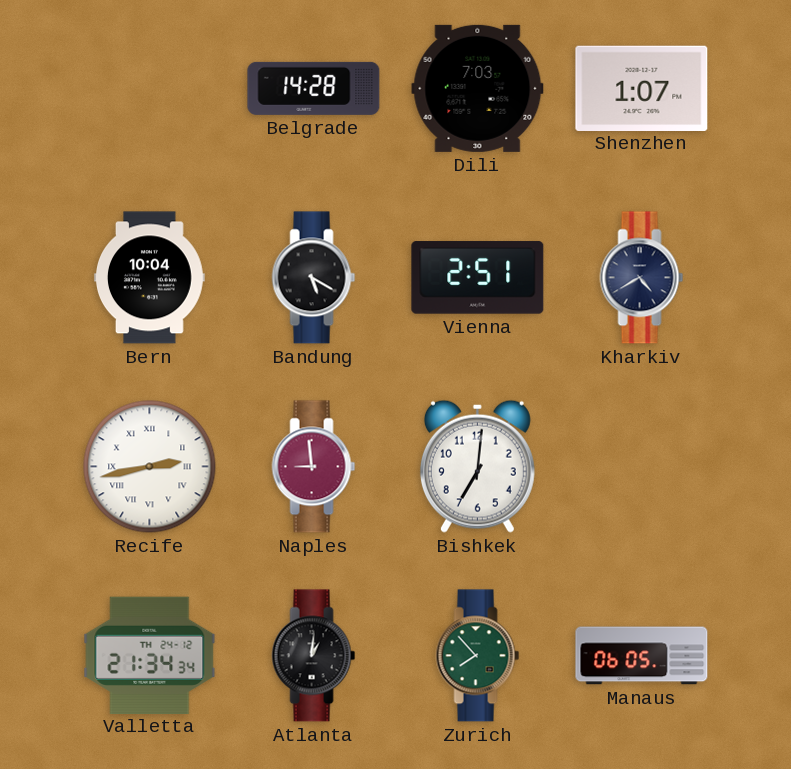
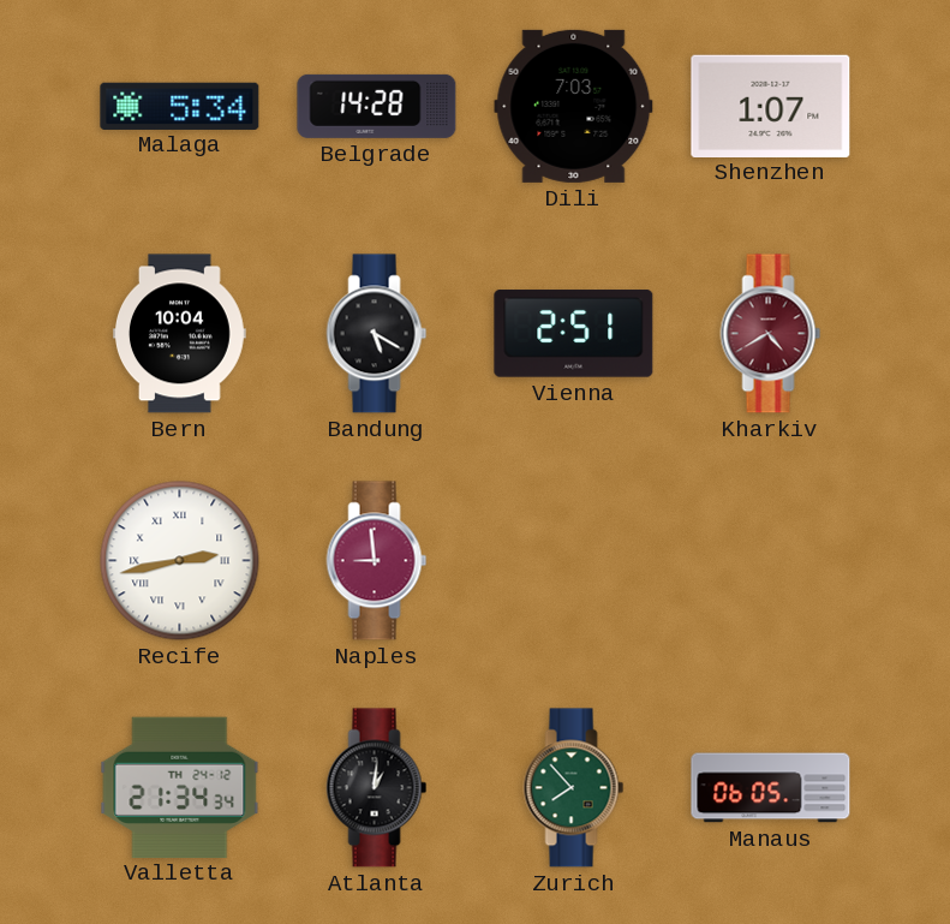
Malaga: none -> 5:34
Kharkiv dial: navy -> burgundy
Bishkek: 7:01 -> none
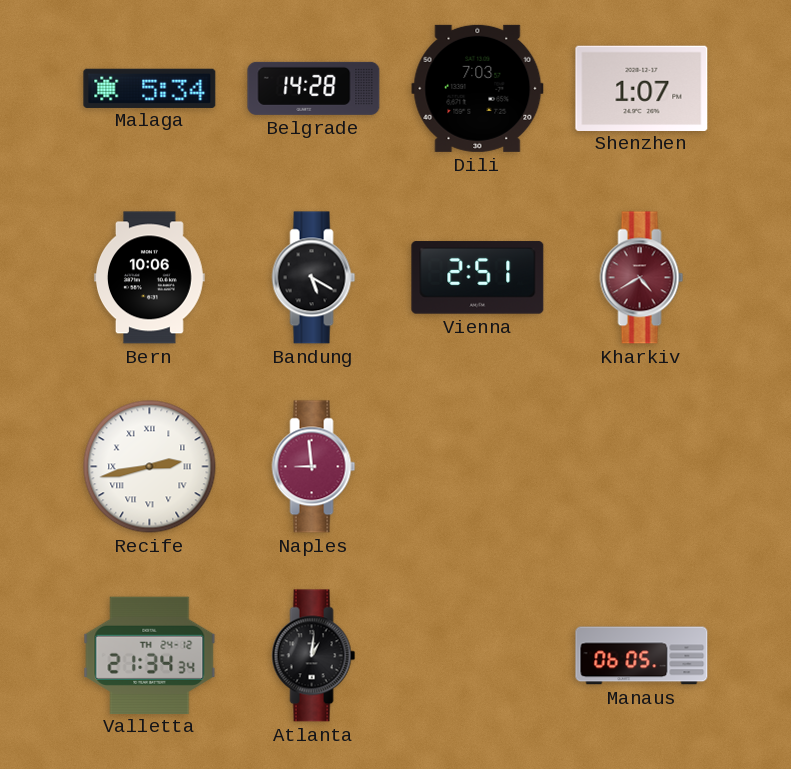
Bern: 10:04 -> 10:06
Zurich: 7:53 -> none
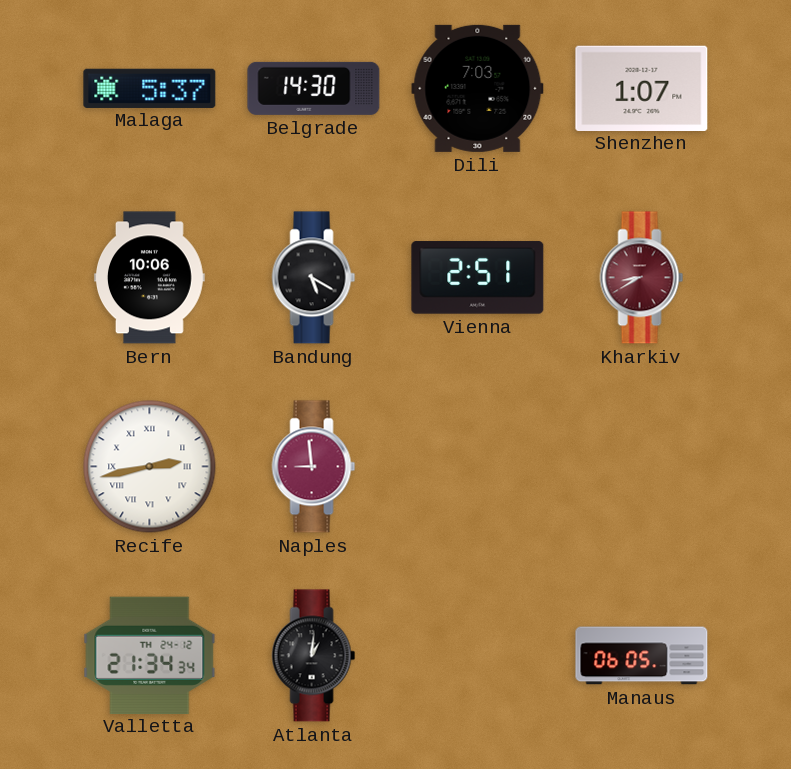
Malaga: 5:34 -> 5:37
Belgrade: 14:28 -> 14:30
Kharkiv: 4:40 -> 8:40
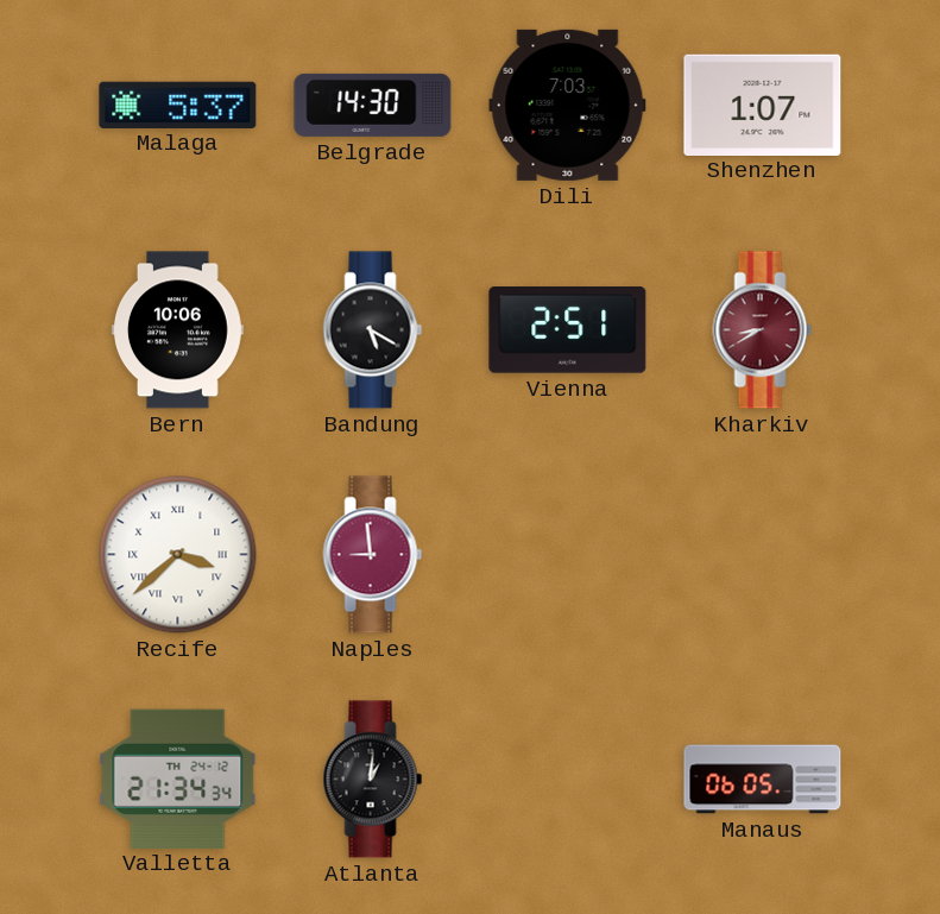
Recife: 2:43 -> 3:38
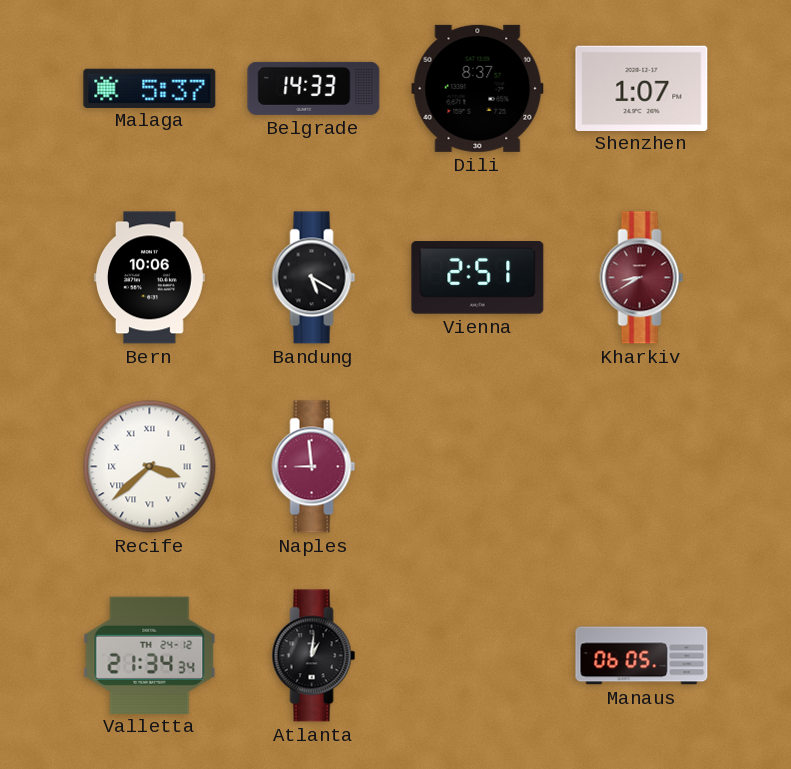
Belgrade: 14:30 -> 14:33
Dili: 7:03 -> 8:37
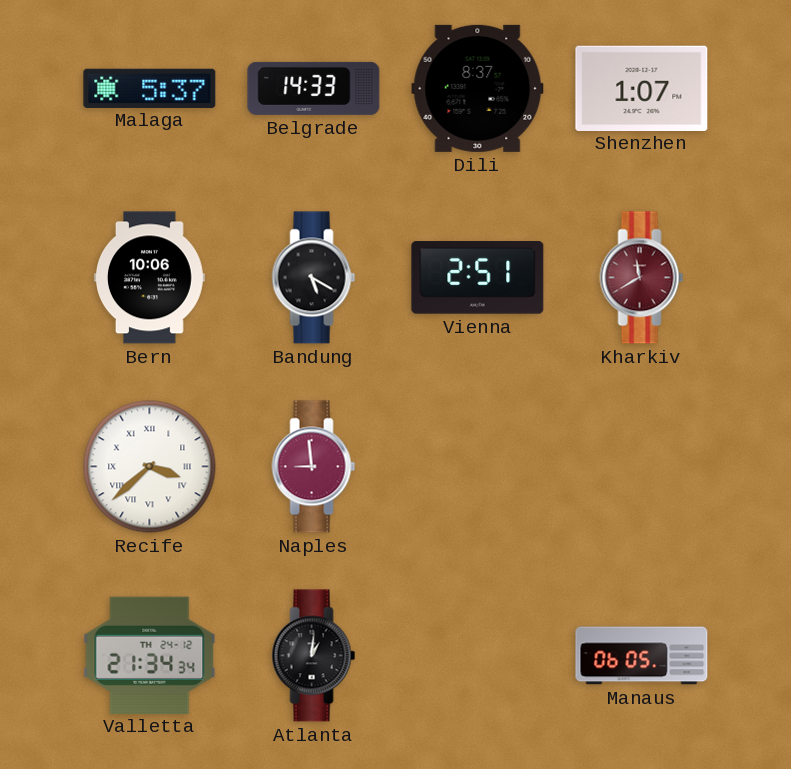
Kharkiv: 8:40 -> 11:40
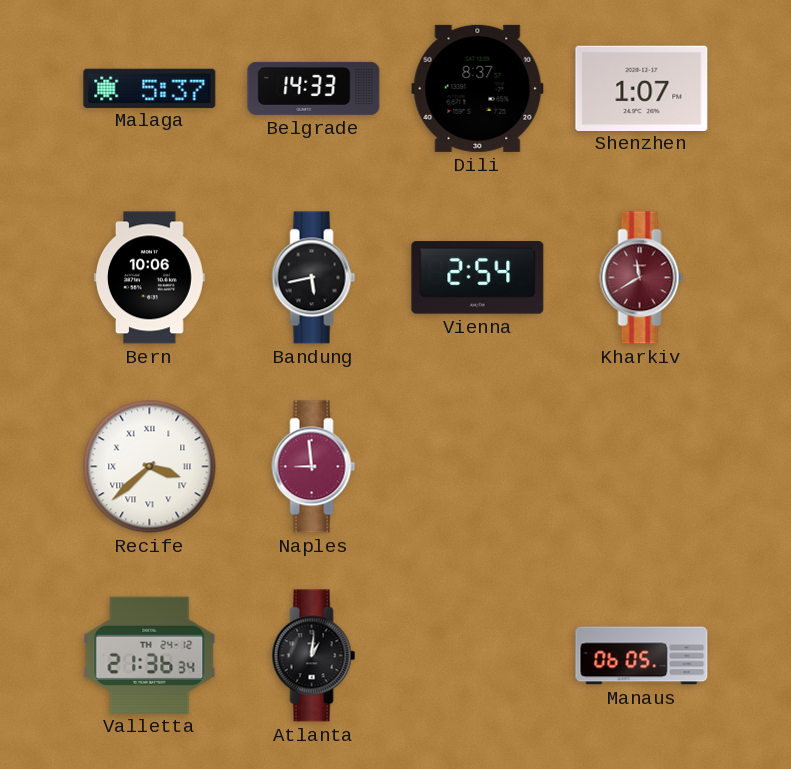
Bandung: 5:20 -> 5:43
Vienna: 2:51 -> 2:54
Valletta: 21:34 -> 21:36
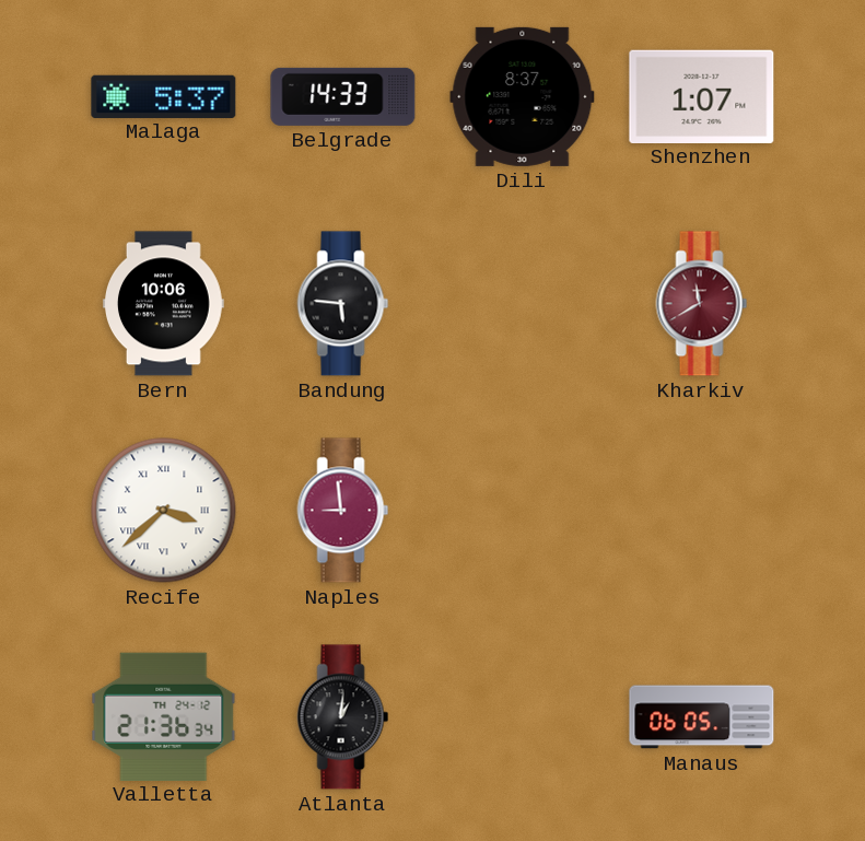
Bandung: 5:43 -> 5:46
Vienna: 2:54 -> none
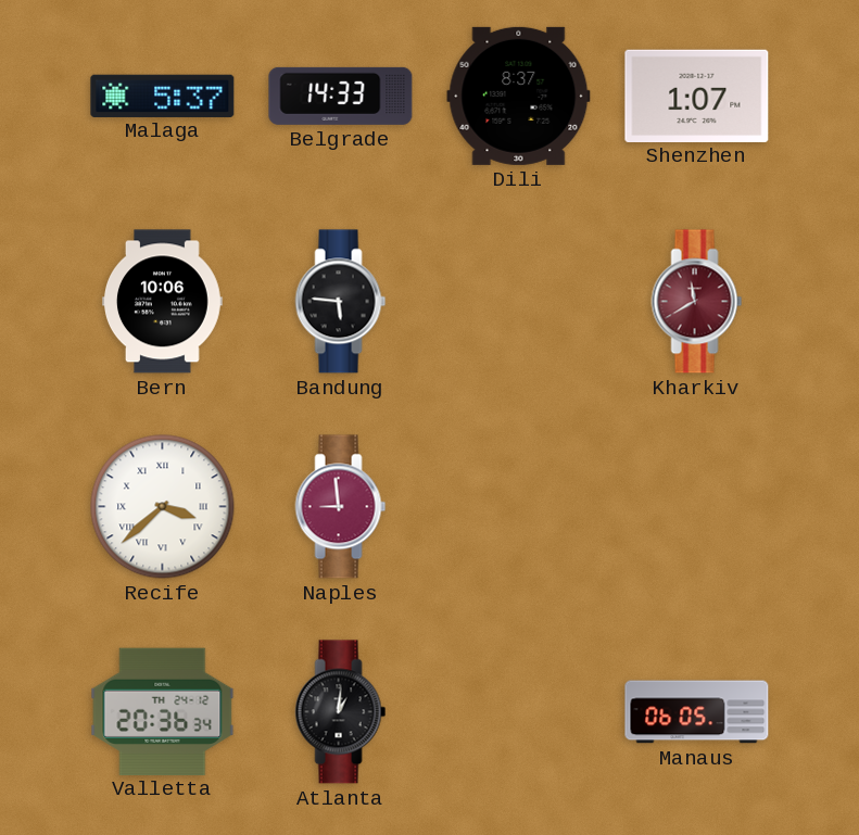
Valletta: 21:36 -> 20:36
